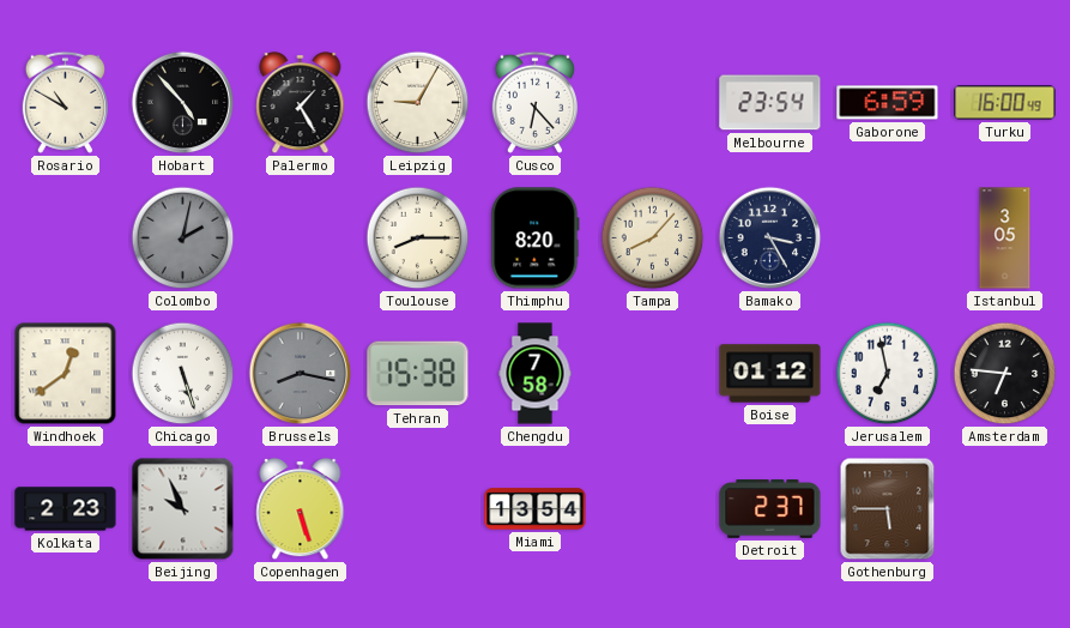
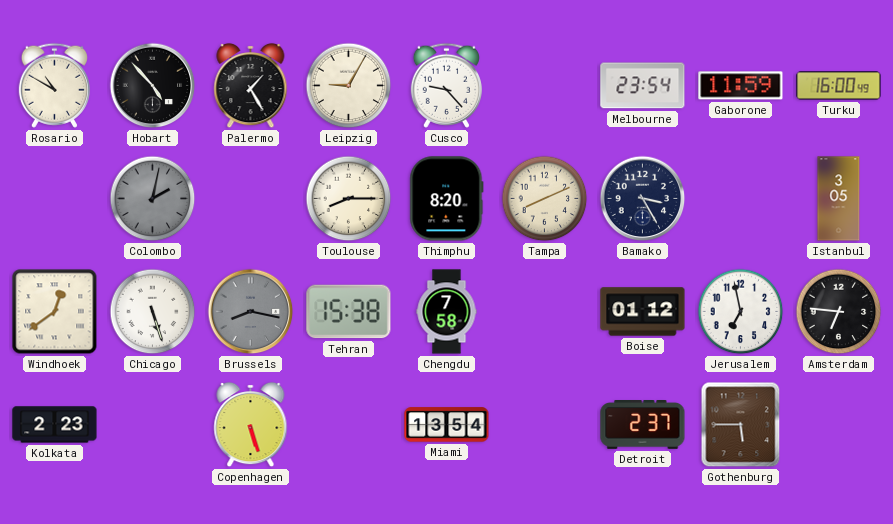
Cusco: 6:23 -> 9:23
Gaborone: 6:59 -> 11:59
Tampa: 8:07 -> 8:11
Beijing: 9:56 -> none
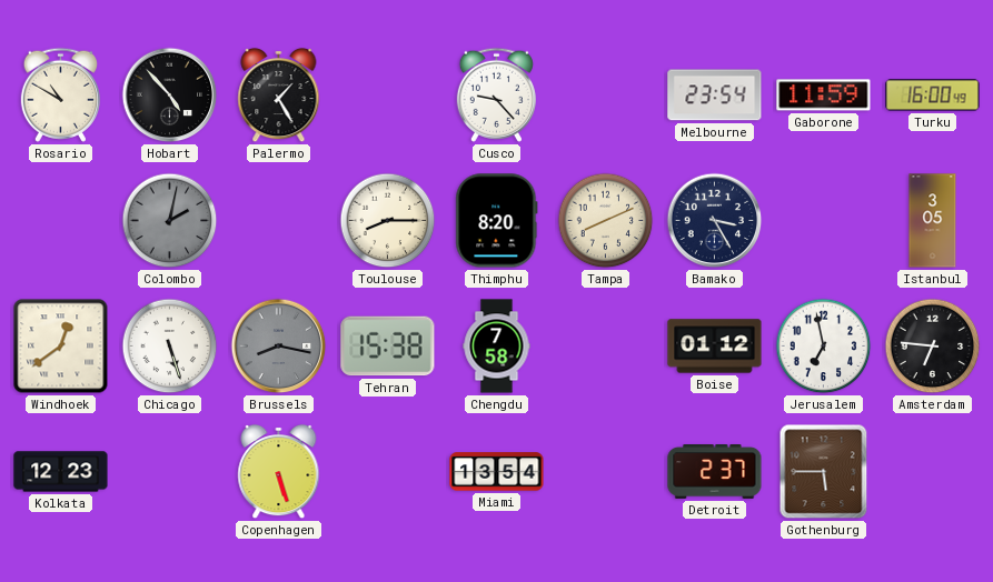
Leipzig: 9:05 -> none
Kolkata: 2:23 -> 12:23
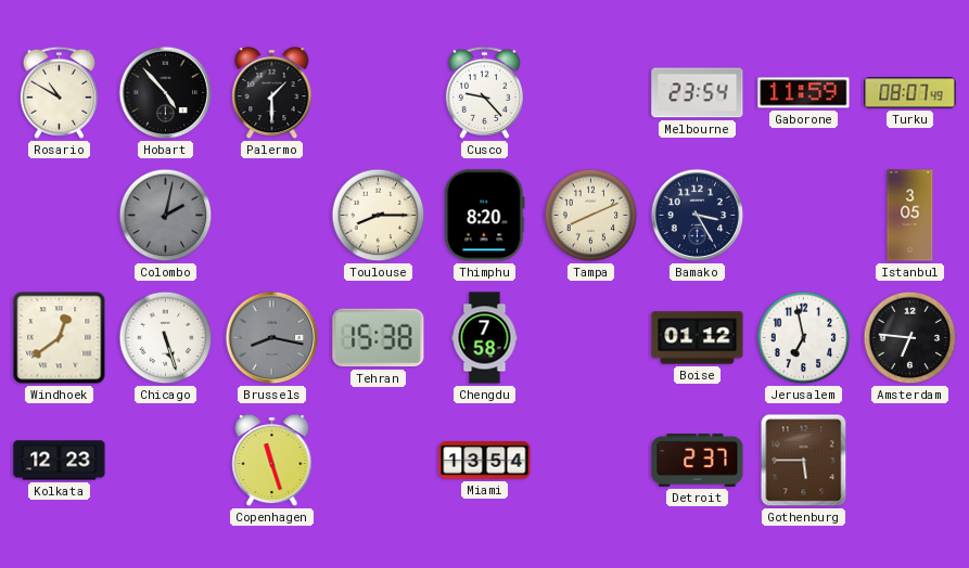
Palermo: 1:25 -> 1:30
Turku: 16:00 -> 08:07
Copenhagen: 5:27 -> 11:27
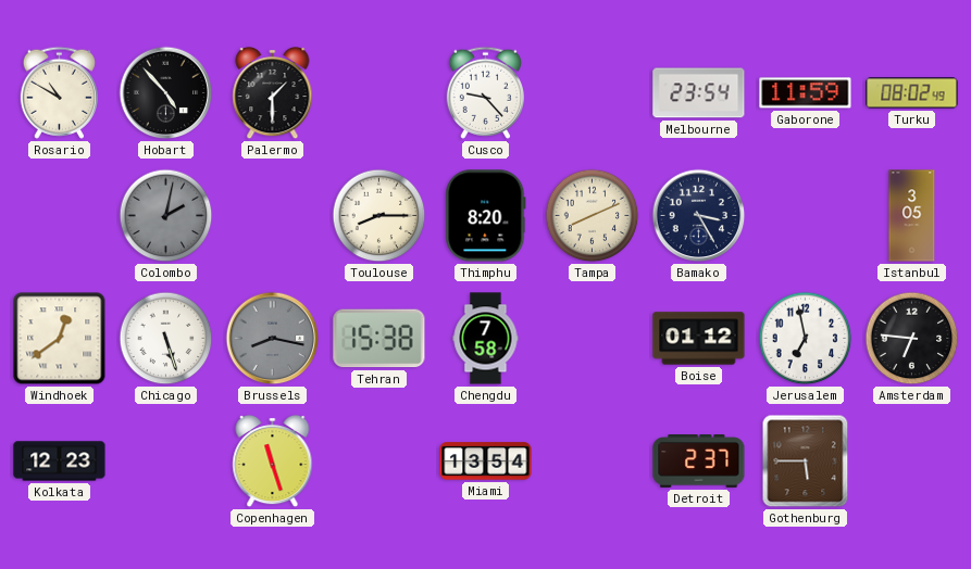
Turku: 08:07 -> 08:02
